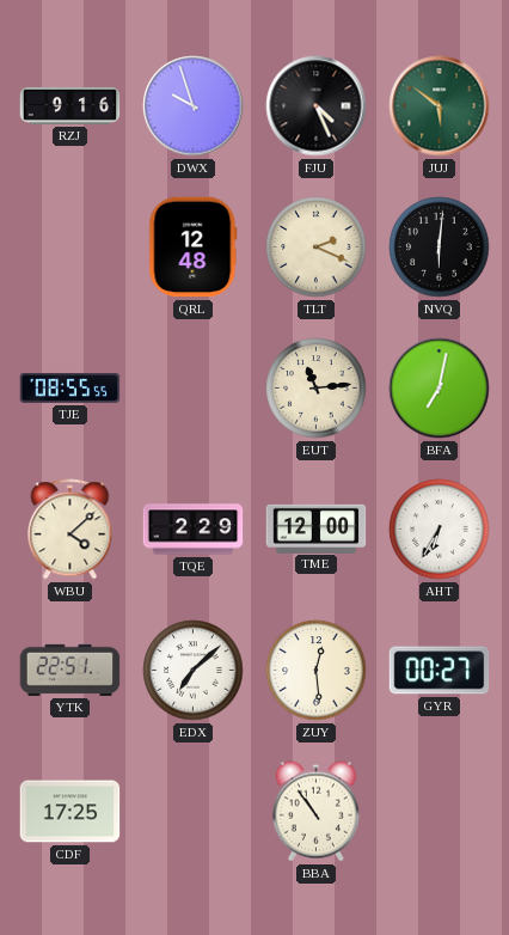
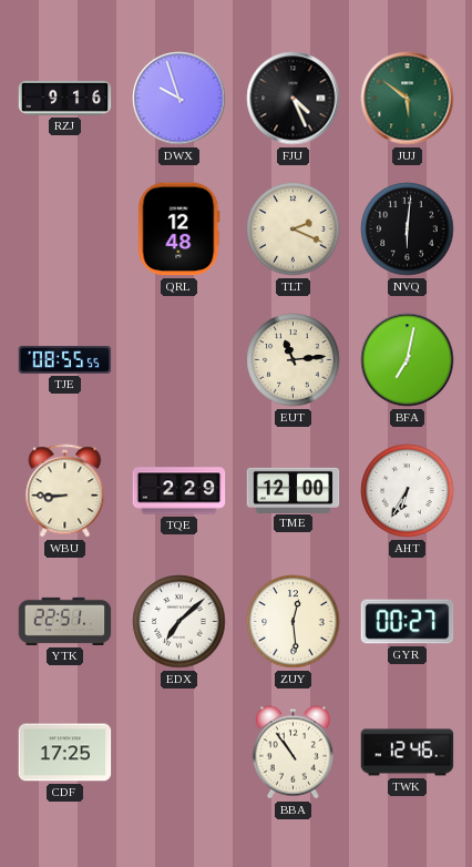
WBU: 4:08 -> 8:45
TWK: none -> 12:46
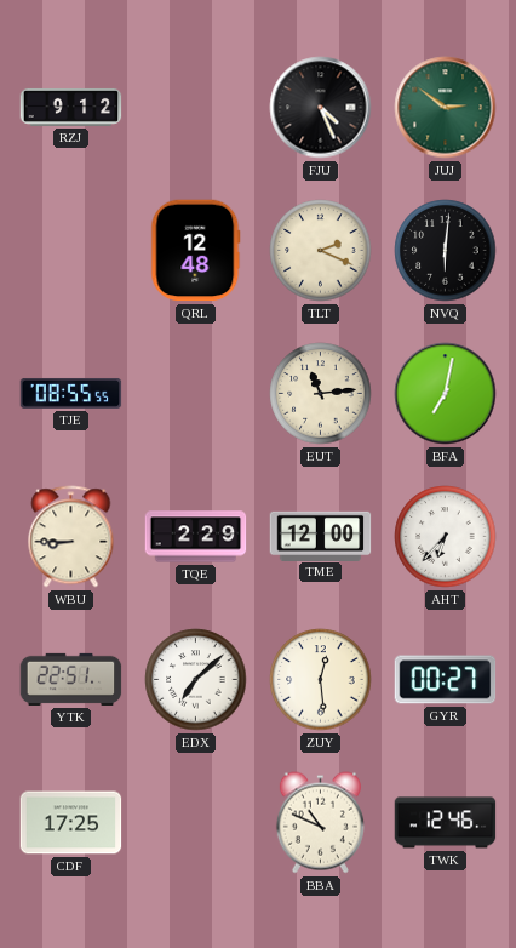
RZJ: 9:16 -> 9:12
DWX: 9:57 -> none
JUJ: 5:51 -> 2:51
AHT: 6:35 -> 6:37
BBA: 10:54 -> 10:49
